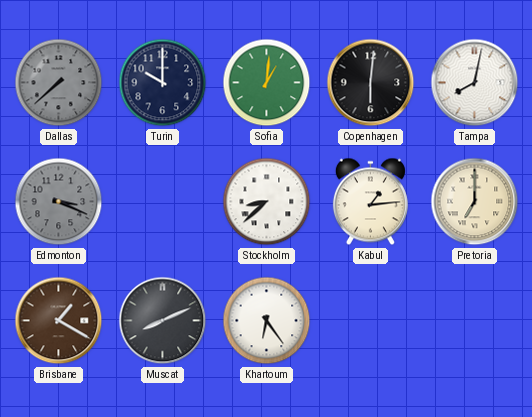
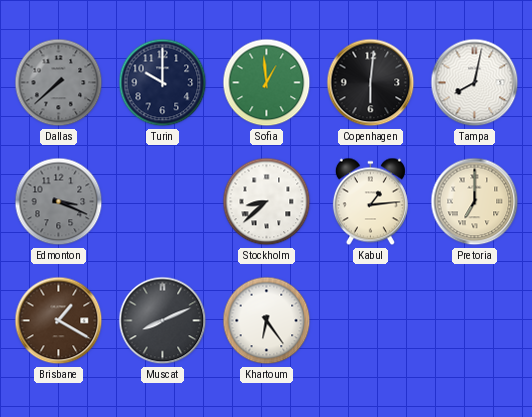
Sofia: 1:01 -> 12:59
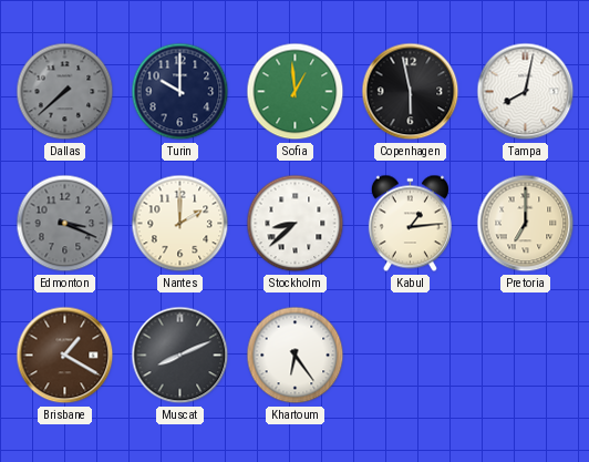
Copenhagen: 6:01 -> 5:58
Nantes: none -> 2:00
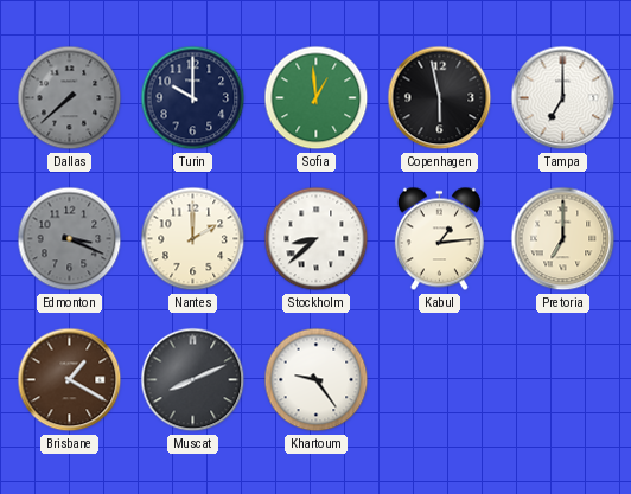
Tampa: 8:02 -> 7:00
Khartoum: 6:24 -> 9:24
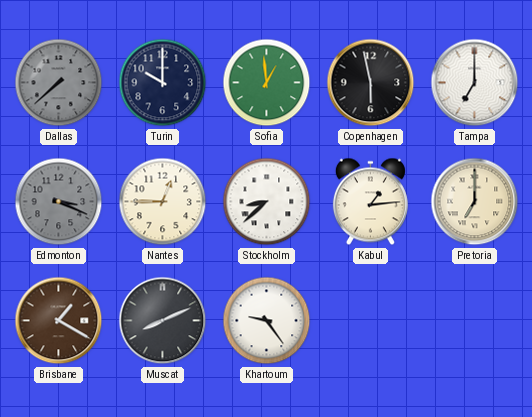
Nantes: 2:00 -> 12:45
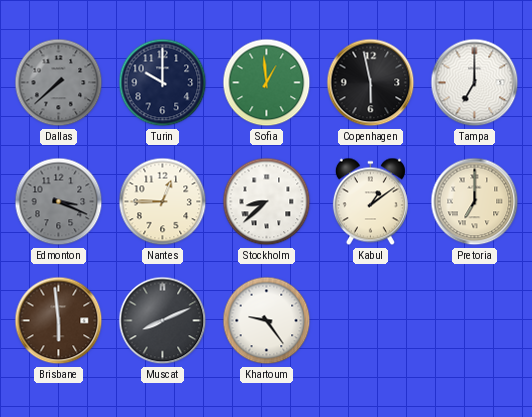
Kabul: 1:14 -> 1:09
Brisbane: 1:20 -> 5:59
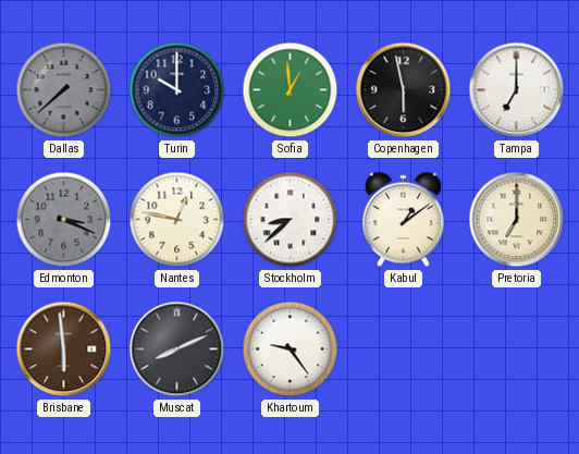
Nantes: 12:45 -> 12:47
